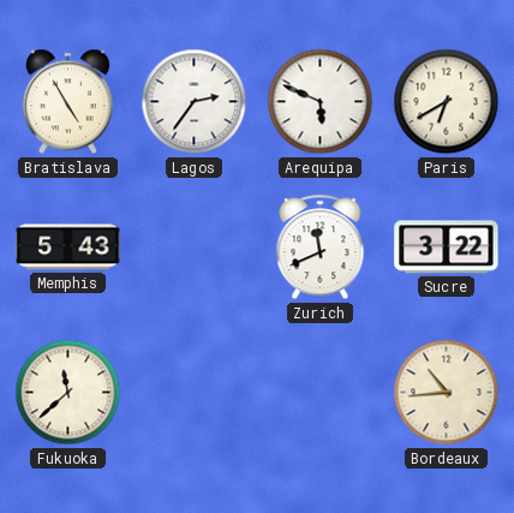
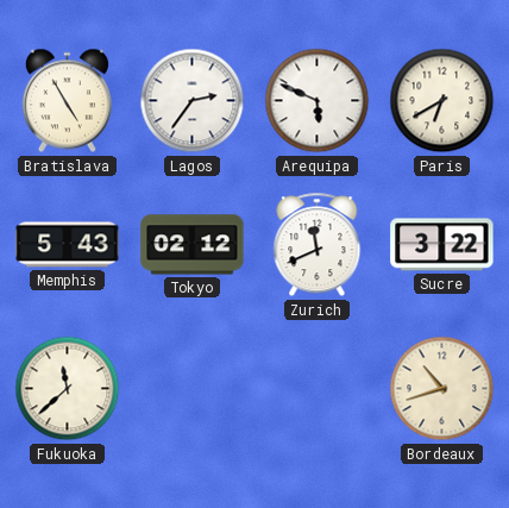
Tokyo: none -> 02:12
Bordeaux: 10:44 -> 10:42
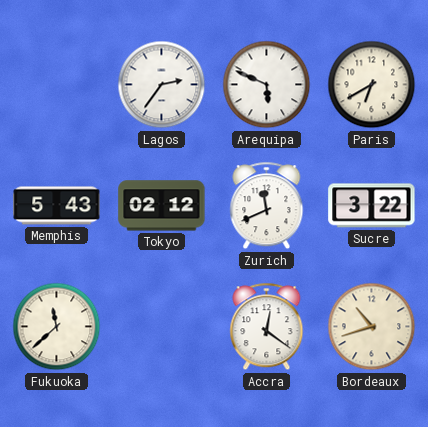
Bratislava: 4:55 -> none
Accra: none -> 12:21
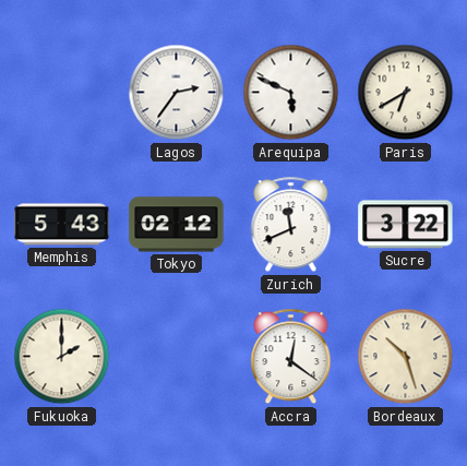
Fukuoka: 11:38 -> 2:00
Bordeaux: 10:42 -> 10:27
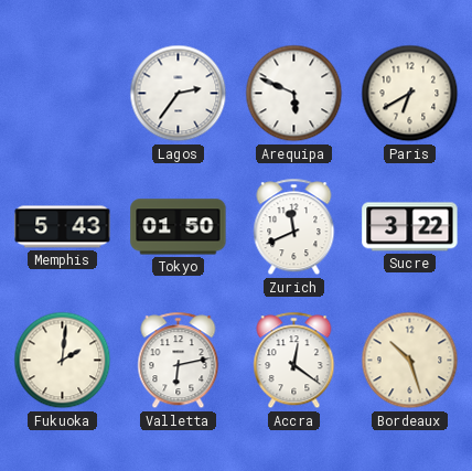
Tokyo: 02:12 -> 01:50
Fukuoka: 2:00 -> 2:01
Valletta: none -> 6:13
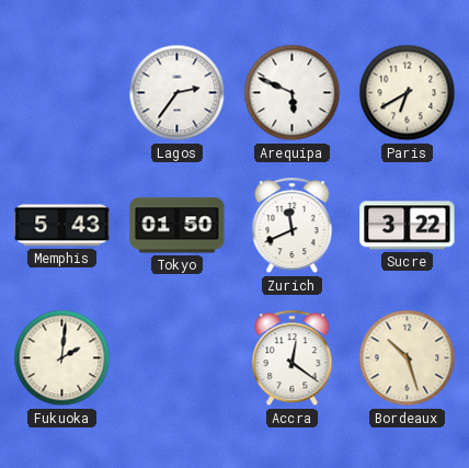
Valletta: 6:13 -> none
